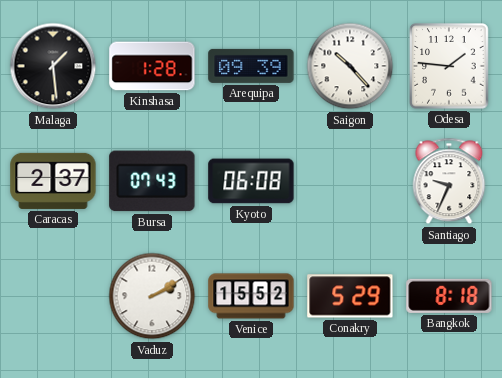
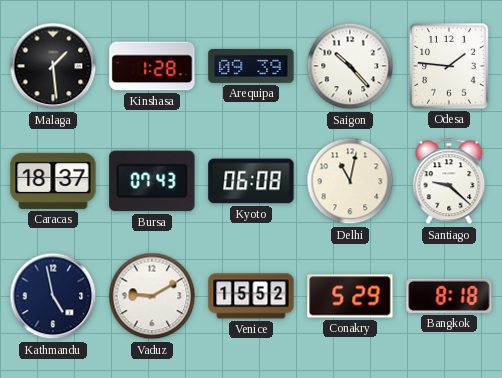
Caracas: 2:37 -> 18:37
Delhi: none -> 11:02
Santiago: 9:34 -> 9:22
Kathmandu: none -> 4:58
Vaduz: 2:10 -> 9:10
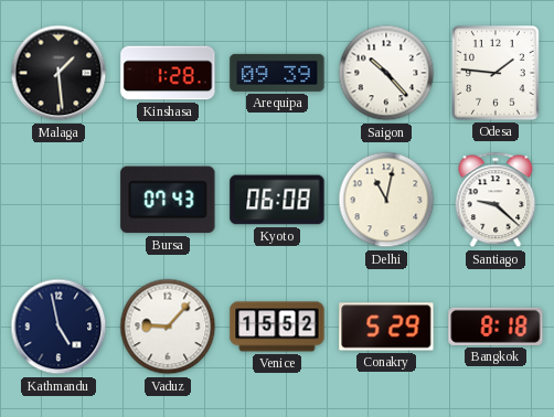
Caracas: 18:37 -> none
Vaduz: 9:10 -> 9:07
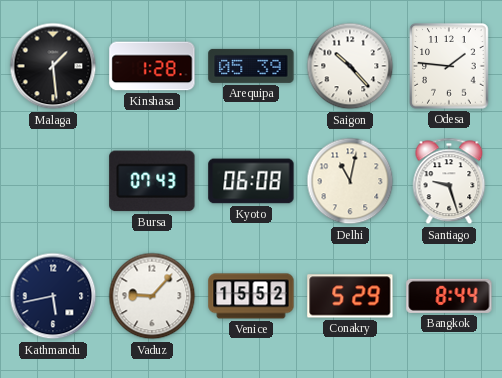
Arequipa: 09:39 -> 05:39
Santiago: 9:22 -> 9:27
Kathmandu: 4:58 -> 5:43
Bangkok: 8:18 -> 8:44
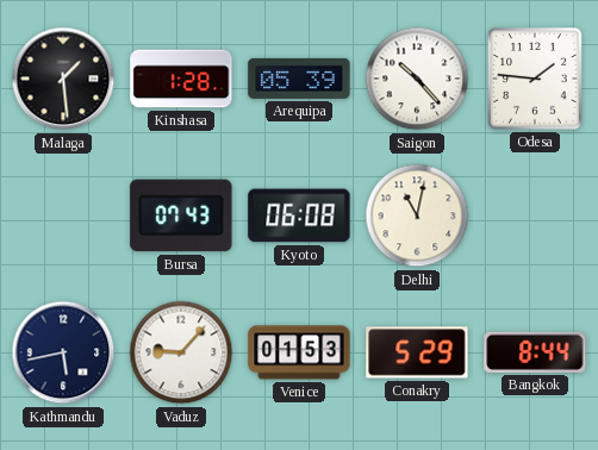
Santiago: 9:27 -> none
Venice: 15:52 -> 01:53
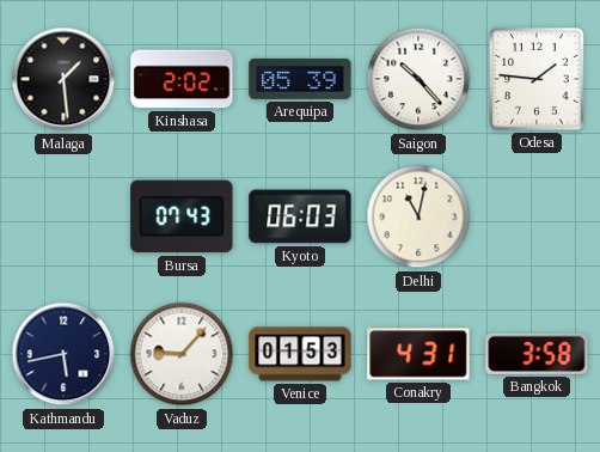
Kinshasa: 1:28 -> 2:02
Kyoto: 06:08 -> 06:03
Conakry: 5:29 -> 4:31
Bangkok: 8:44 -> 3:58
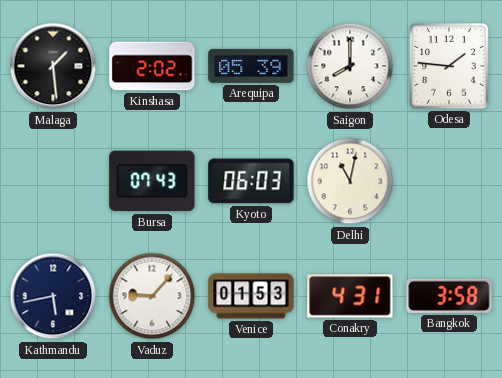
Saigon: 10:23 -> 8:00
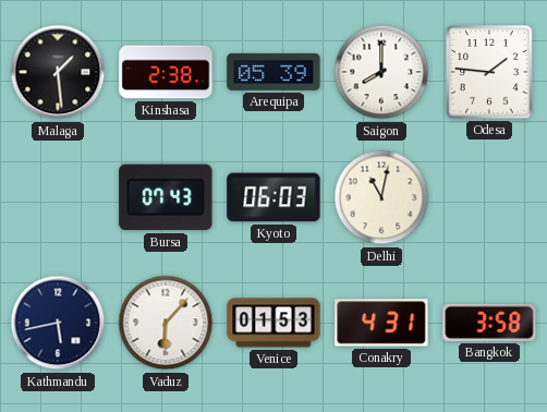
Kinshasa: 2:02 -> 2:38
Vaduz: 9:07 -> 6:07
